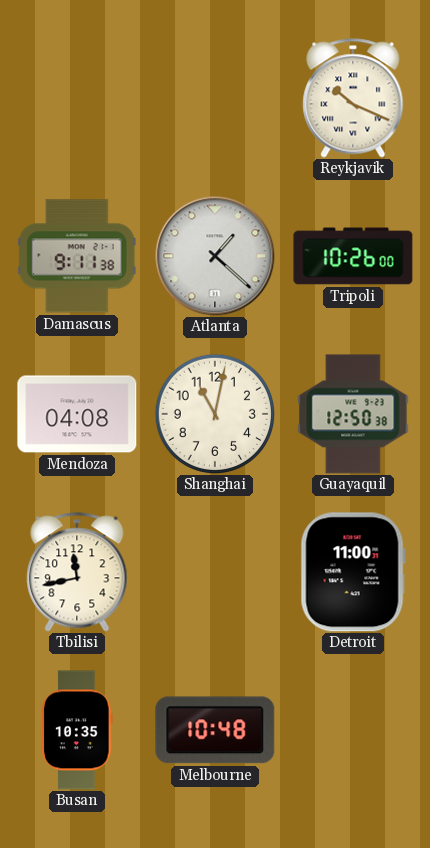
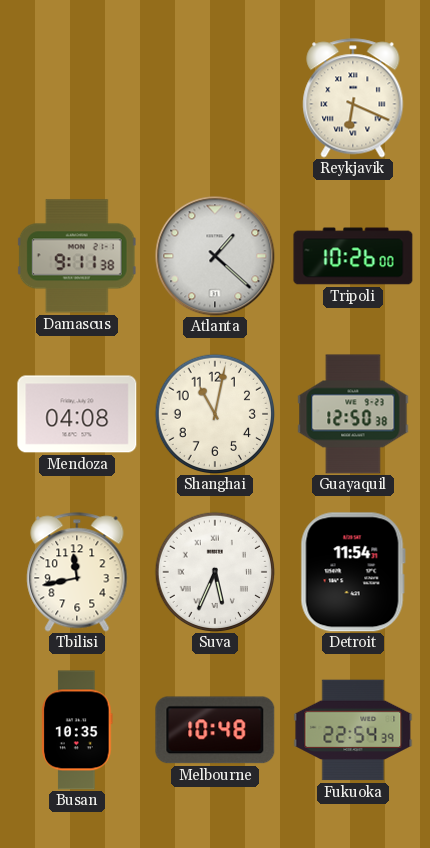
Reykjavik: 10:19 -> 6:19
Suva: none -> 5:34
Detroit: 11:00 -> 11:54
Fukuoka: none -> 22:54
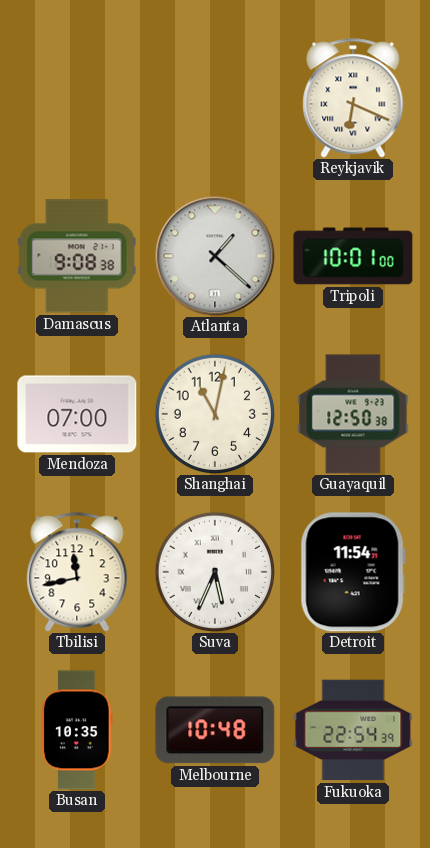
Damascus: 9:11 -> 9:08
Tripoli: 10:26 -> 10:01
Mendoza: 04:08 -> 07:00
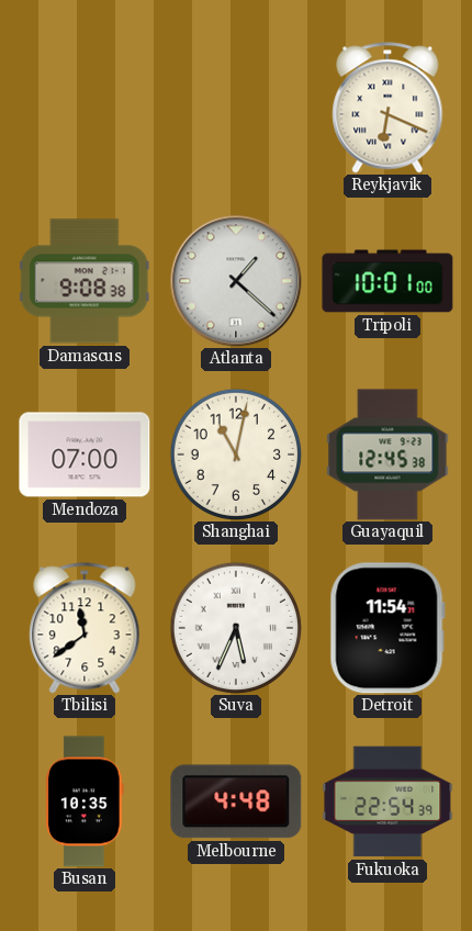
Guayaquil: 12:50 -> 12:45
Tbilisi: 11:43 -> 11:39
Melbourne: 10:48 -> 4:48
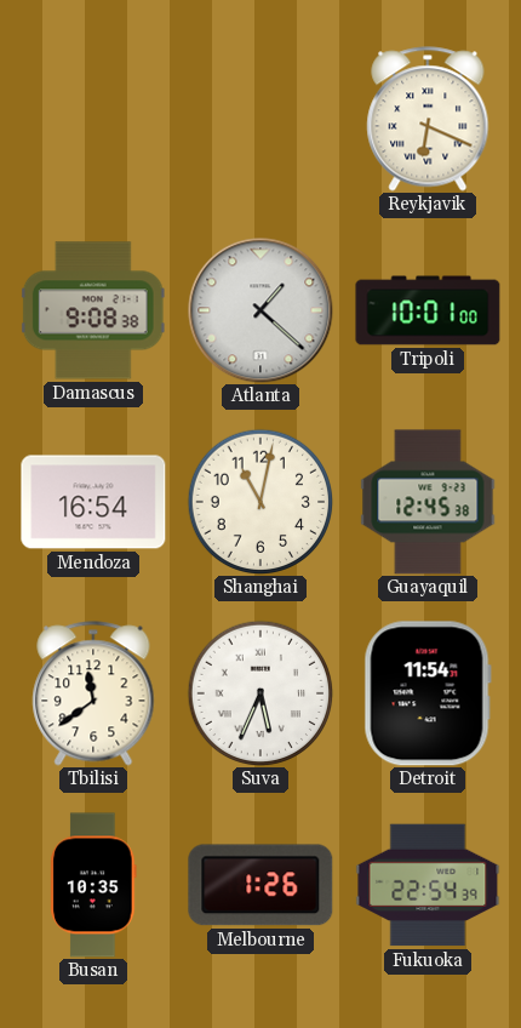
Mendoza: 07:00 -> 16:54
Melbourne: 4:48 -> 1:26
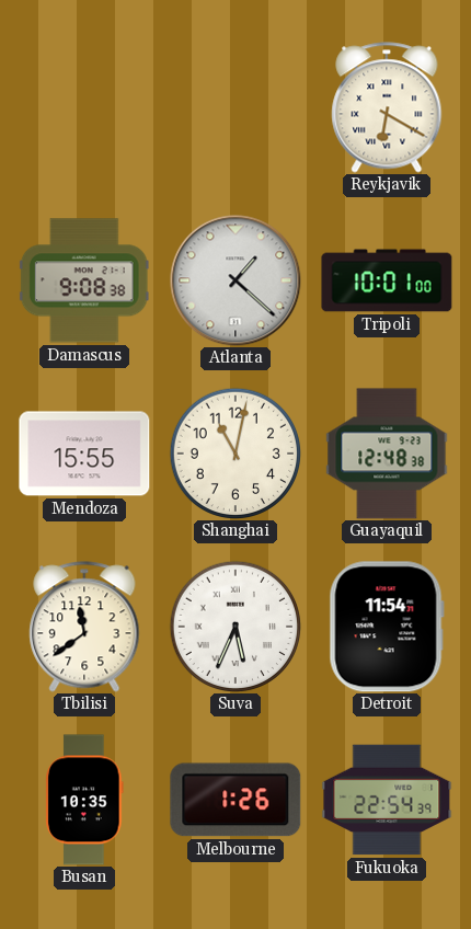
Reykjavik: 6:19 -> 6:20
Mendoza: 16:54 -> 15:55
Guayaquil: 12:45 -> 12:48
